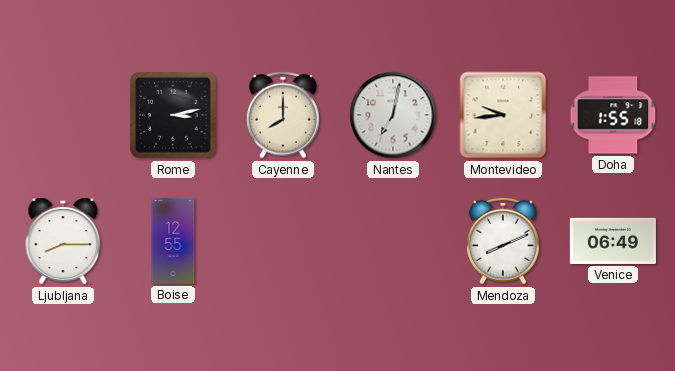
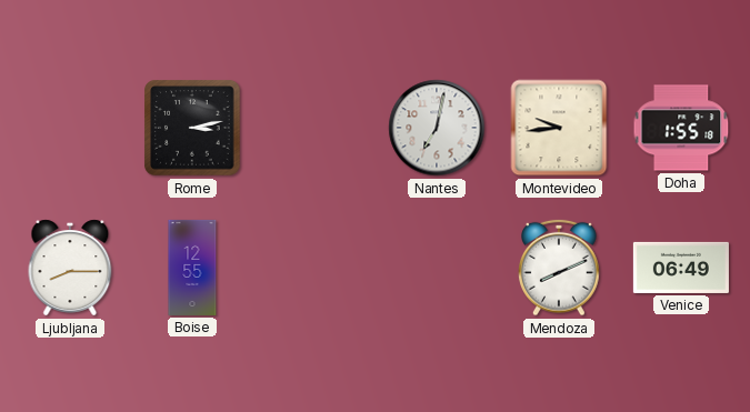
Cayenne: 8:00 -> none
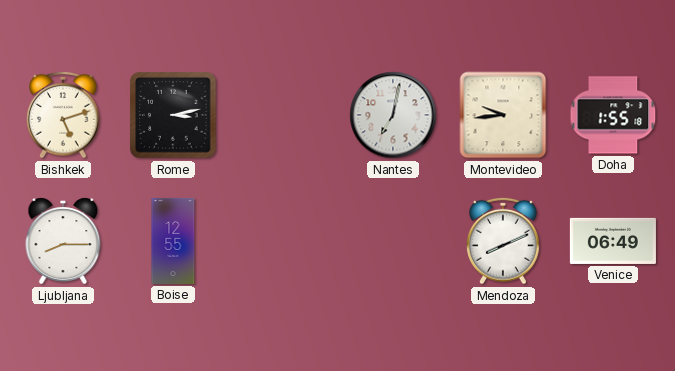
Bishkek: none -> 5:12
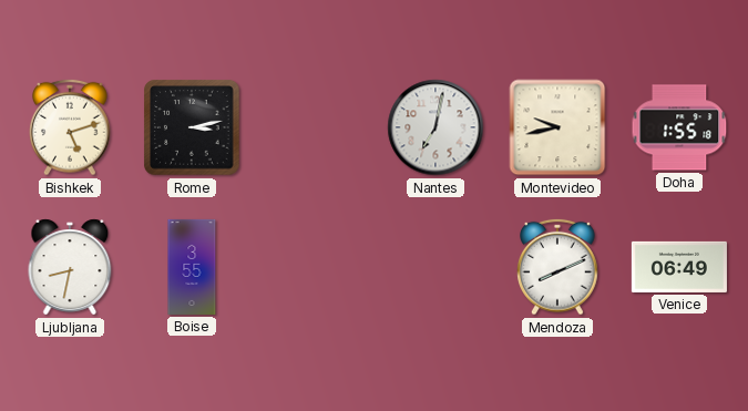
Montevideo: 9:44 -> 9:43
Ljubljana: 8:15 -> 8:32
Boise: 12:55 -> 3:55
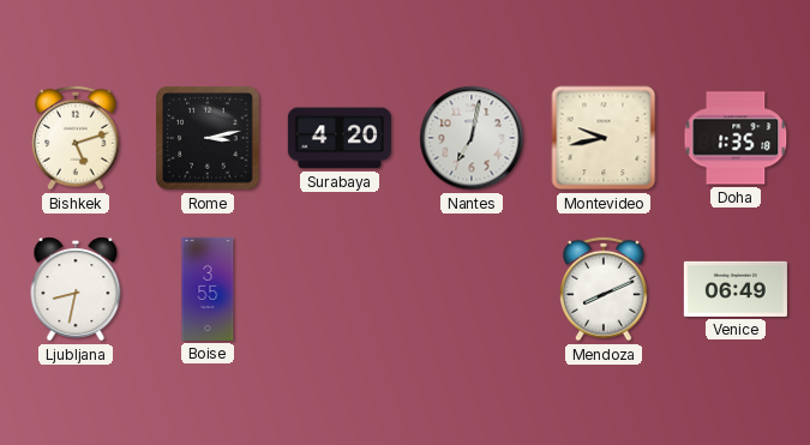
Surabaya: none -> 4:20
Doha: 1:55 -> 1:35
